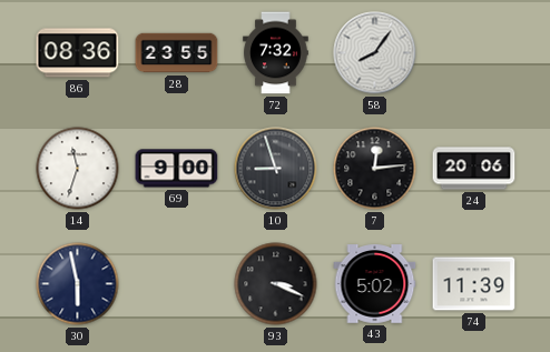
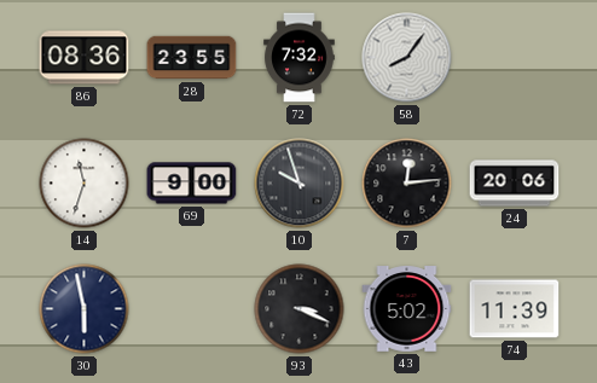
10: 8:57 -> 9:57
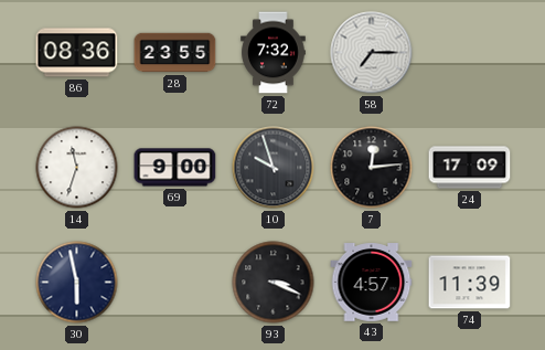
58: 8:06 -> 7:15
24: 20:06 -> 17:09
43: 5:02 -> 4:57
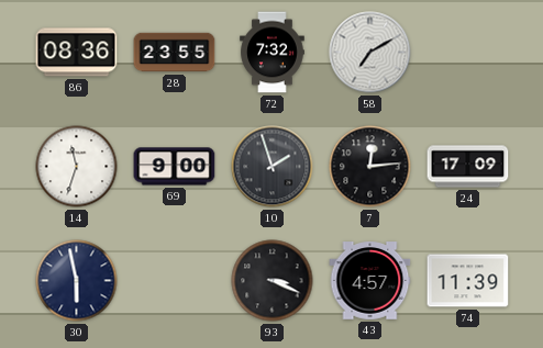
58: 7:15 -> 7:10
10: 9:57 -> 1:57
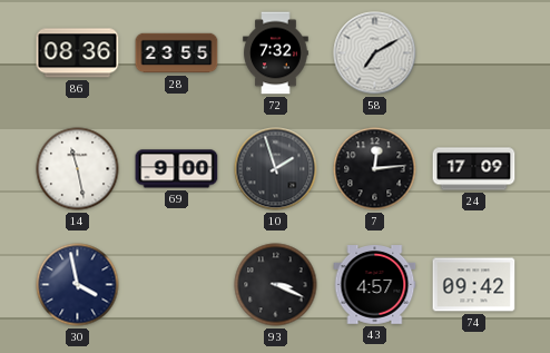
14: 11:33 -> 11:28
30: 5:58 -> 3:58
74: 11:39 -> 09:42
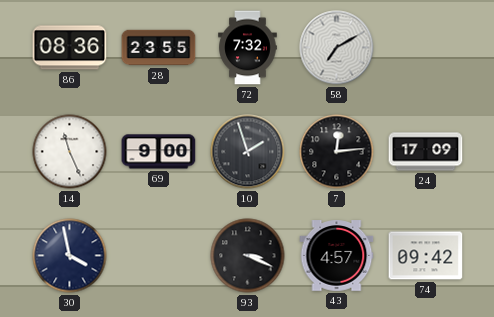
14: 11:28 -> 11:26
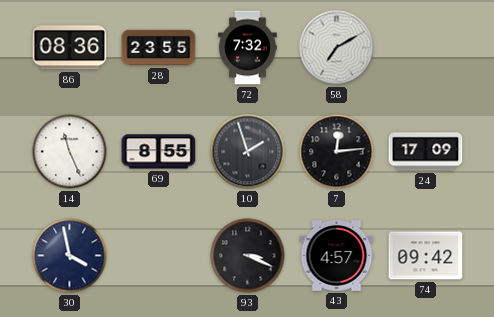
69: 9:00 -> 8:55
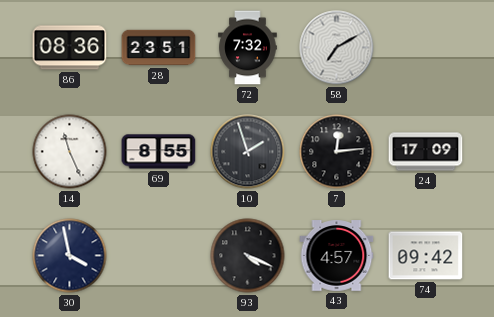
28: 23:55 -> 23:51
93: 3:19 -> 4:19
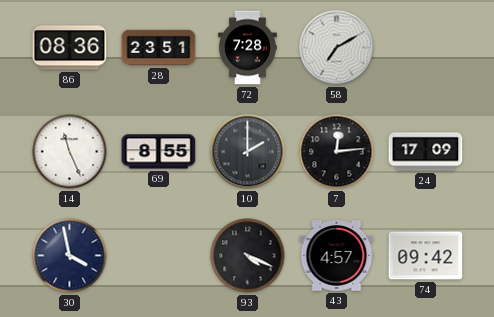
72: 7:32 -> 7:28
10: 1:57 -> 2:00
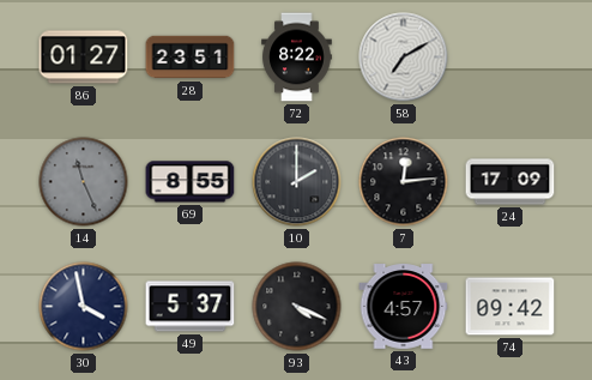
86: 08:36 -> 01:27
72: 7:28 -> 8:22
14 dial: white -> grey
49: none -> 5:37
